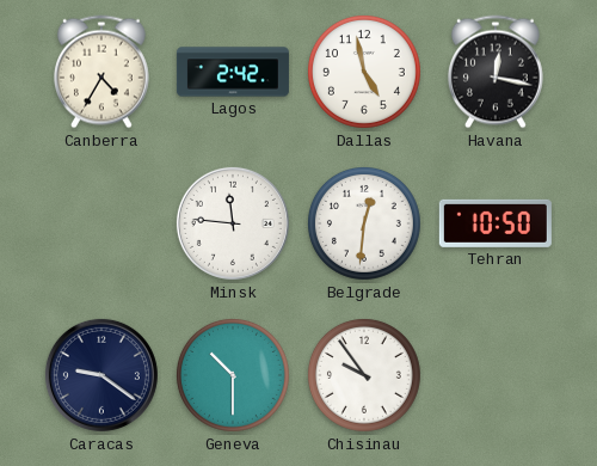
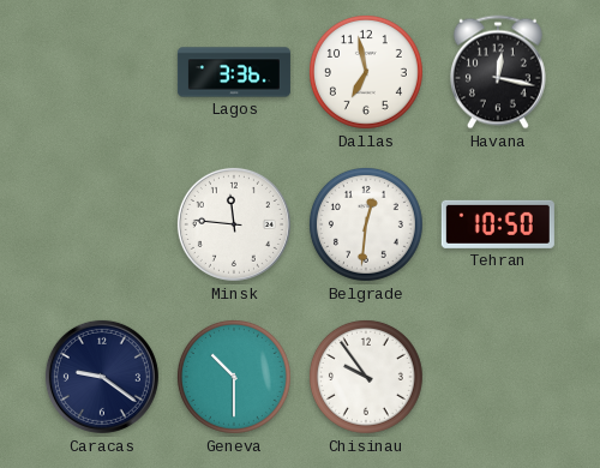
Canberra: 4:35 -> none
Lagos: 2:42 -> 3:36
Dallas: 4:58 -> 6:58
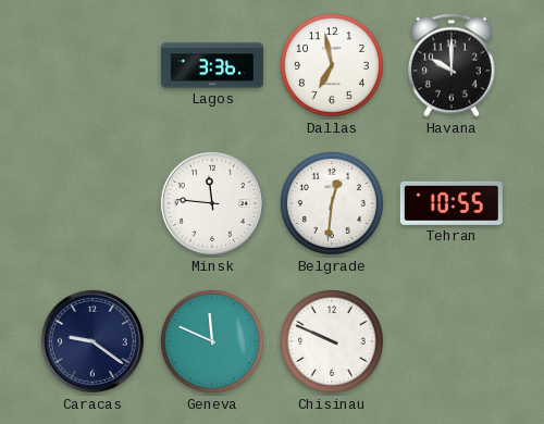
Havana: 12:17 -> 10:00
Tehran: 10:50 -> 10:55
Geneva: 10:30 -> 11:49
Chisinau: 9:54 -> 9:49
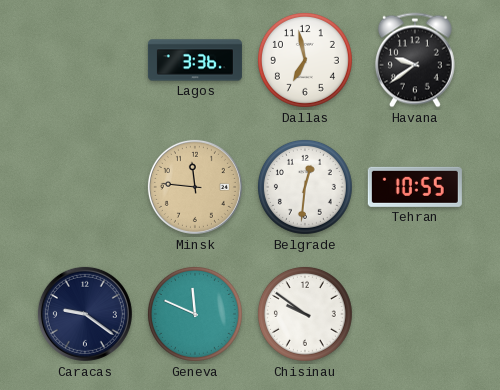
Havana: 10:00 -> 9:39
Minsk dial: white -> champagne
Chisinau: 9:49 -> 9:51
